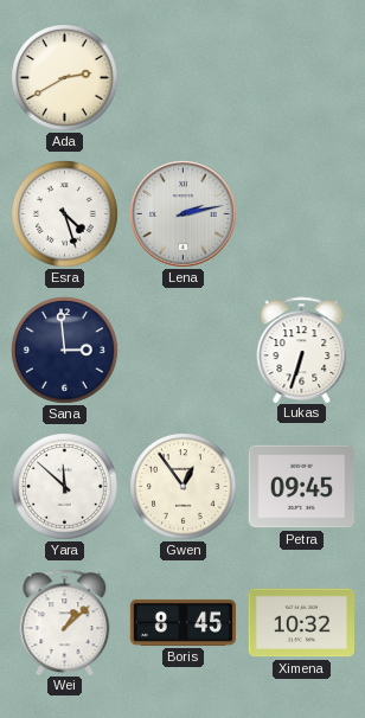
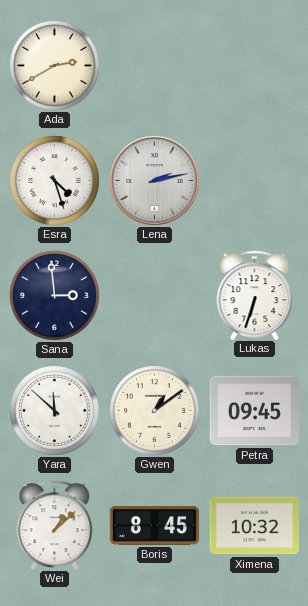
Gwen: 12:54 -> 1:09
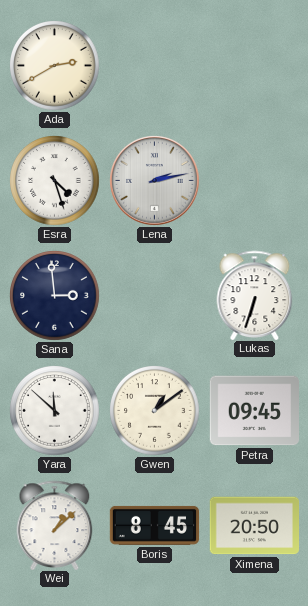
Ximena: 10:32 -> 20:50
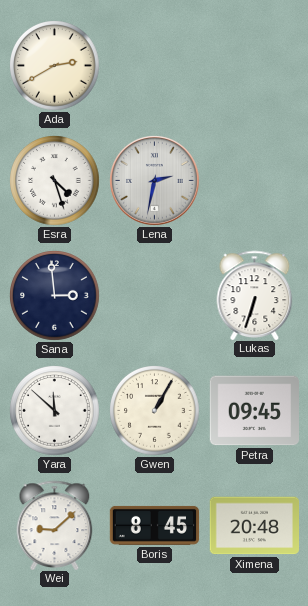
Lena: 2:13 -> 2:32
Gwen: 1:09 -> 1:05
Wei: 1:08 -> 9:08
Ximena: 20:50 -> 20:48
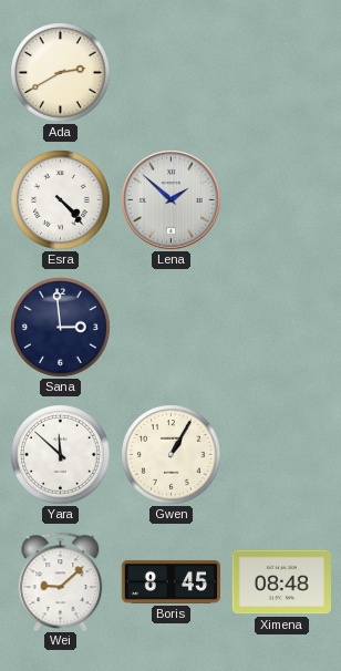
Esra: 4:27 -> 4:23
Lena: 2:32 -> 1:52
Lukas: 6:33 -> none
Petra: 09:45 -> none
Ximena: 20:48 -> 08:48
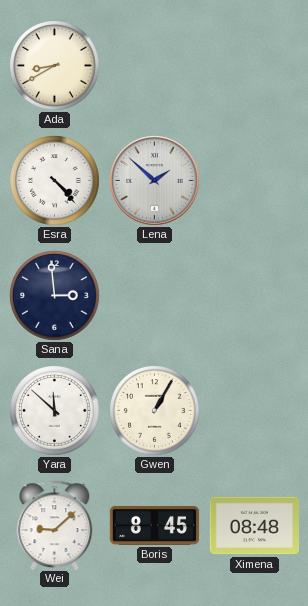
Ada: 2:40 -> 8:40
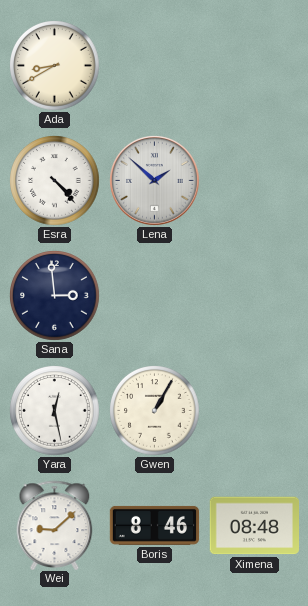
Yara: 11:52 -> 12:28
Boris: 8:45 -> 8:46
